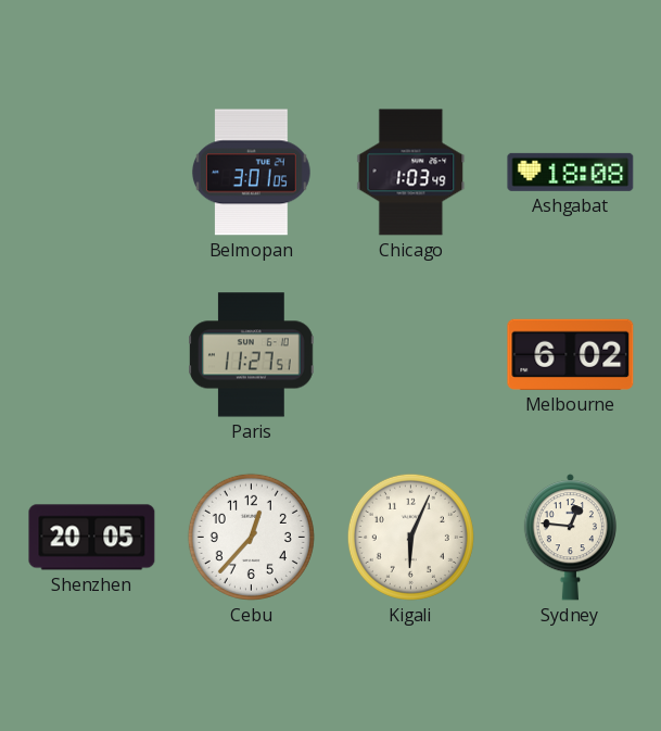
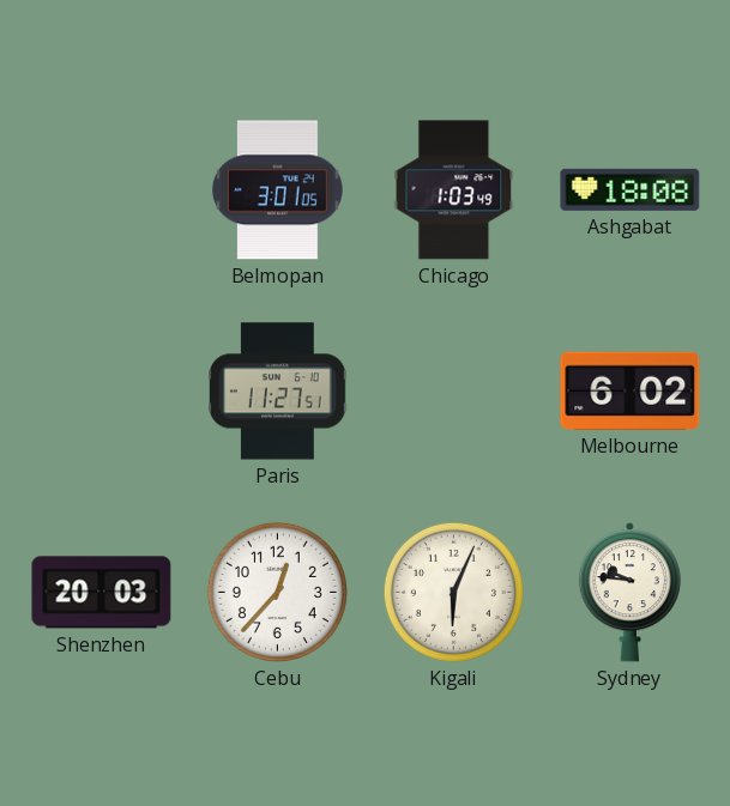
Shenzhen: 20:05 -> 20:03
Sydney: 12:46 -> 9:46
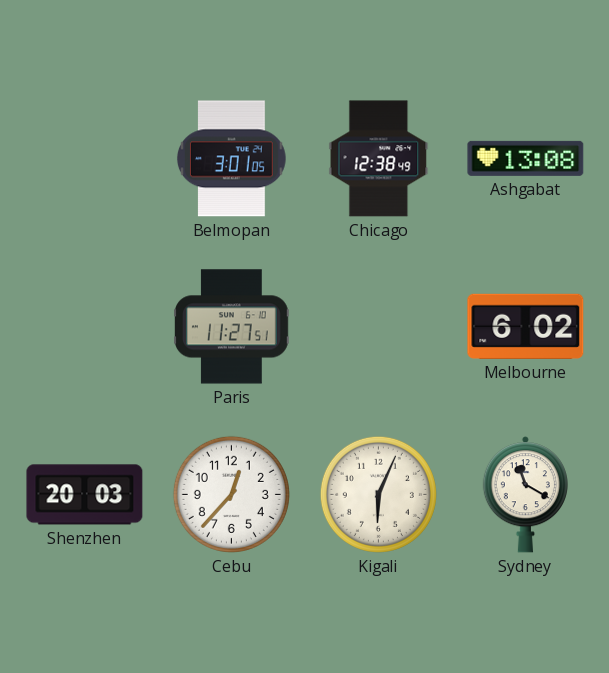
Chicago: 1:03 -> 12:38
Ashgabat: 18:08 -> 13:08
Sydney: 9:46 -> 11:20
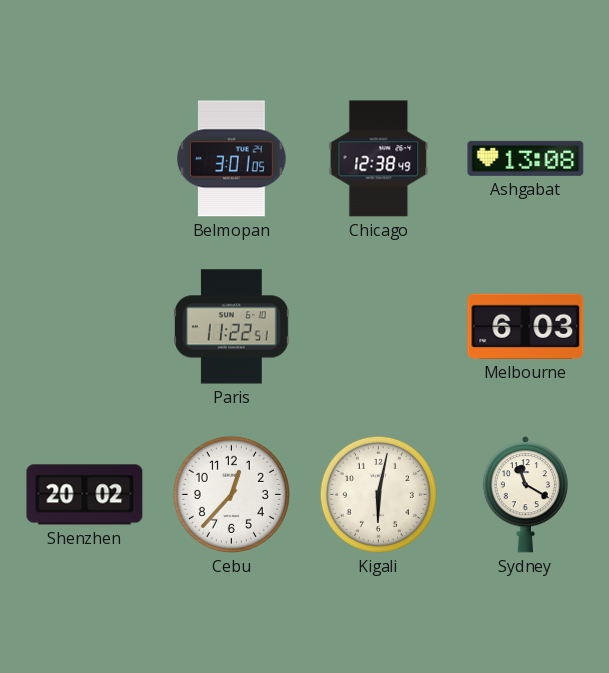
Paris: 11:27 -> 11:22
Melbourne: 6:02 -> 6:03
Shenzhen: 20:03 -> 20:02
Kigali: 6:04 -> 6:02
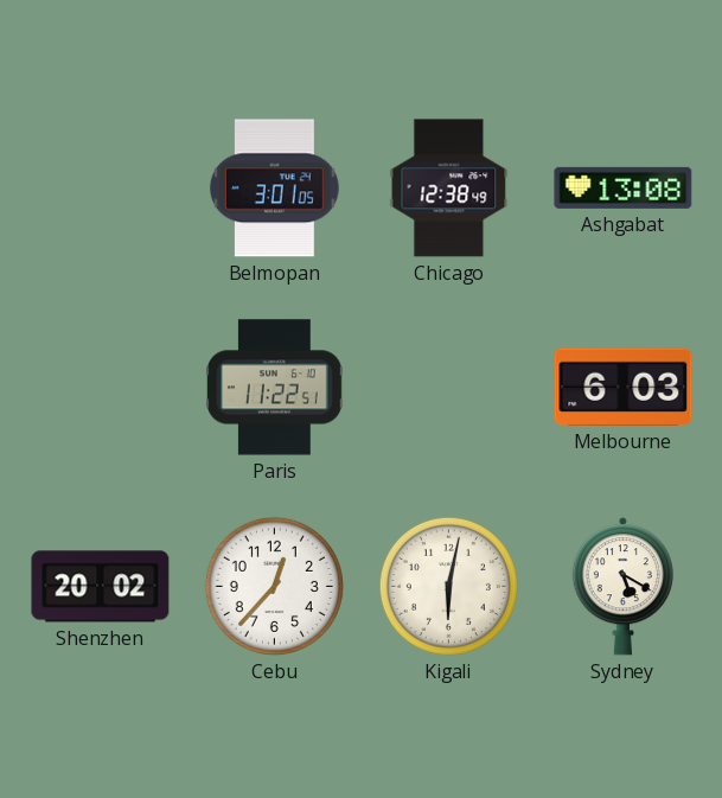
Sydney: 11:20 -> 5:20
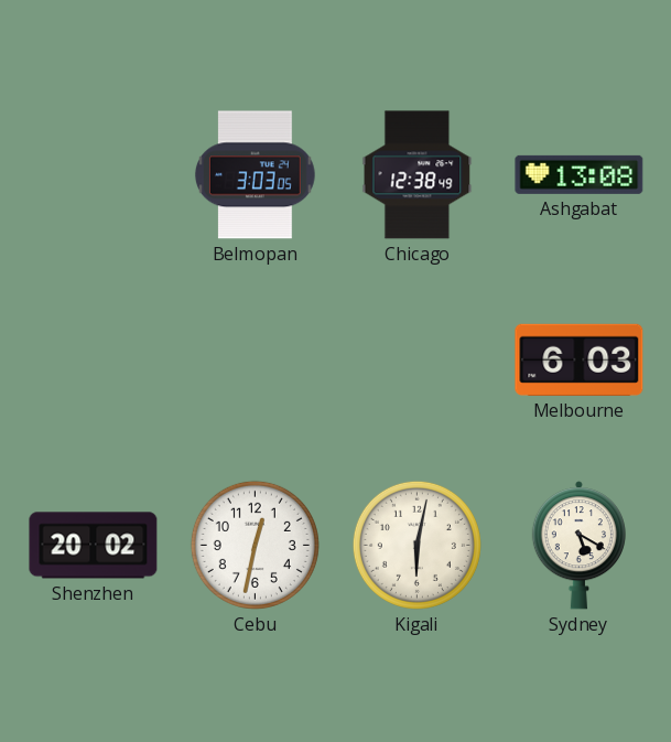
Belmopan: 3:01 -> 3:03
Paris: 11:22 -> none
Cebu: 12:37 -> 12:32
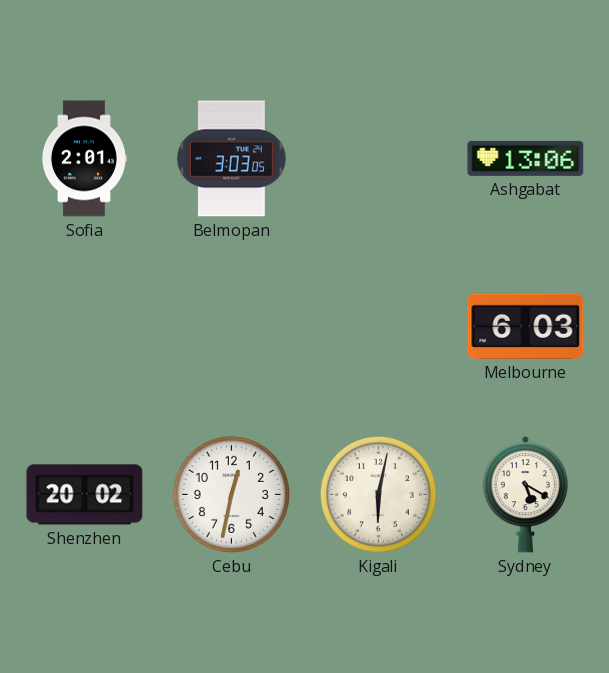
Sofia: none -> 2:01
Chicago: 12:38 -> none
Ashgabat: 13:08 -> 13:06
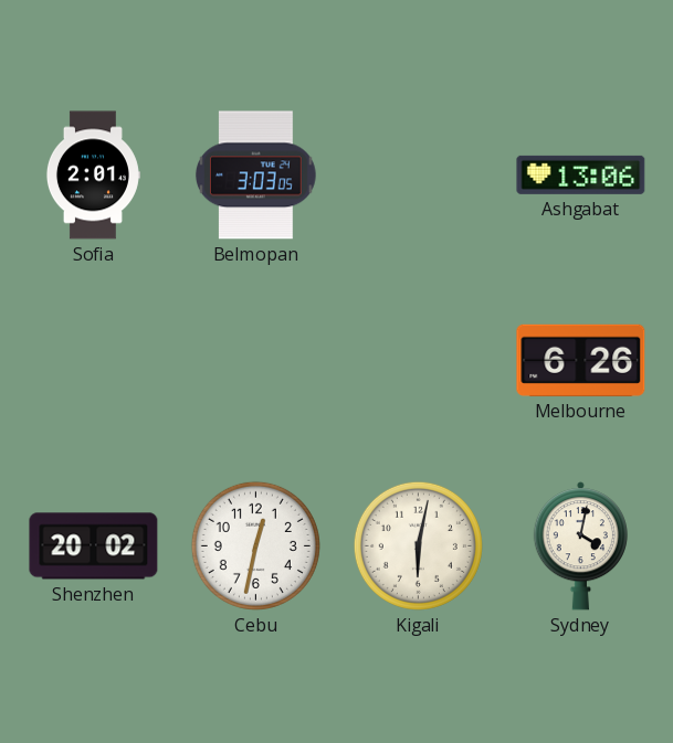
Melbourne: 6:03 -> 6:26
Sydney: 5:20 -> 4:02
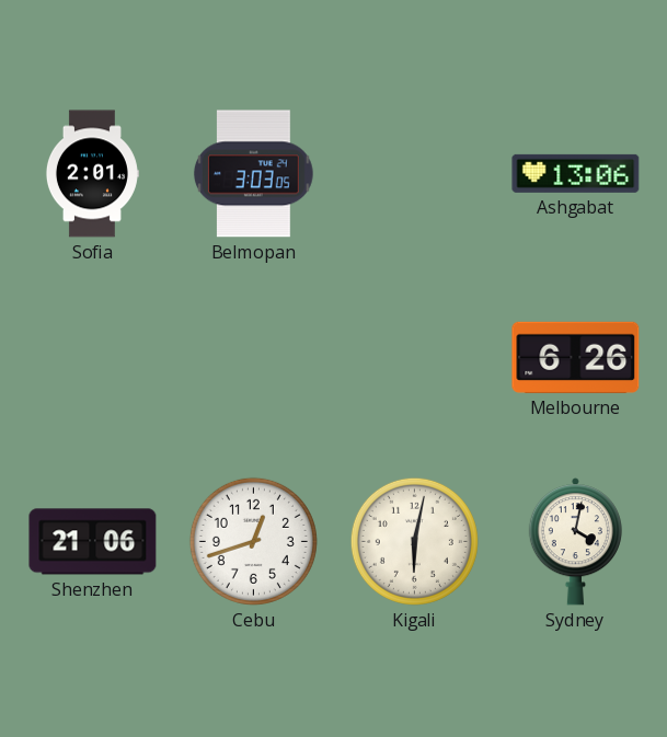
Shenzhen: 20:02 -> 21:06
Cebu: 12:32 -> 12:42
